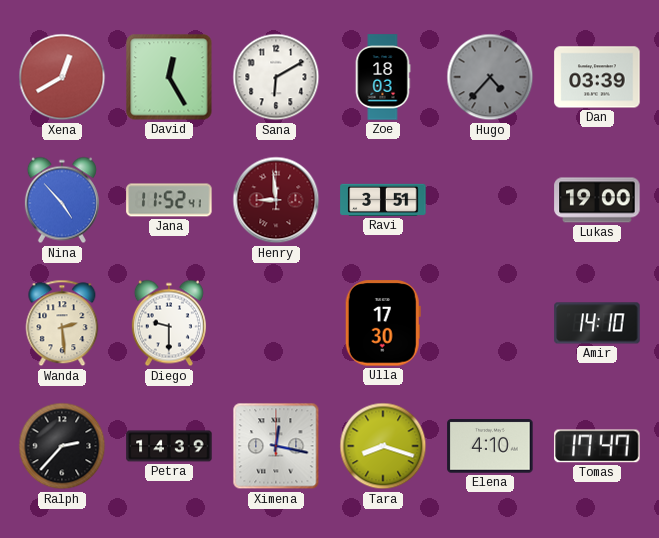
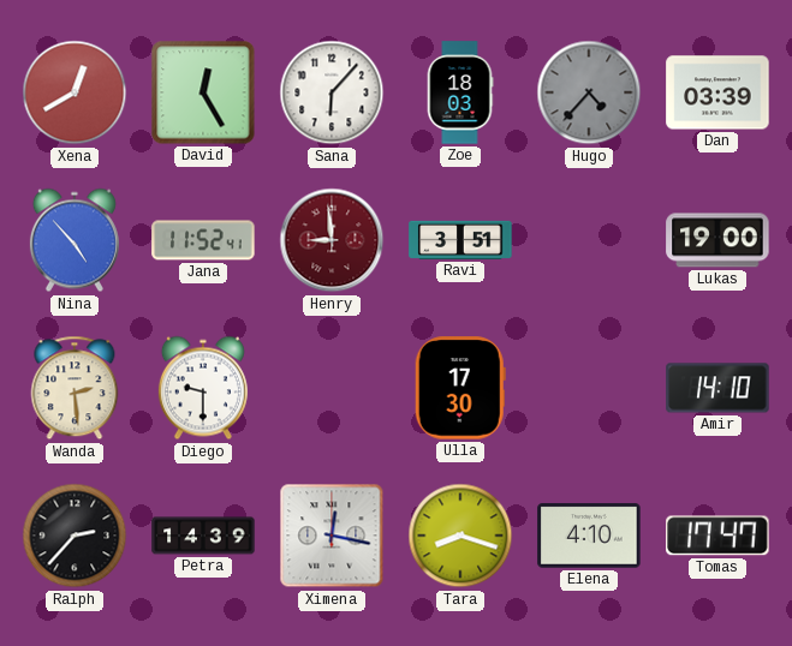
Sana: 6:10 -> 6:07
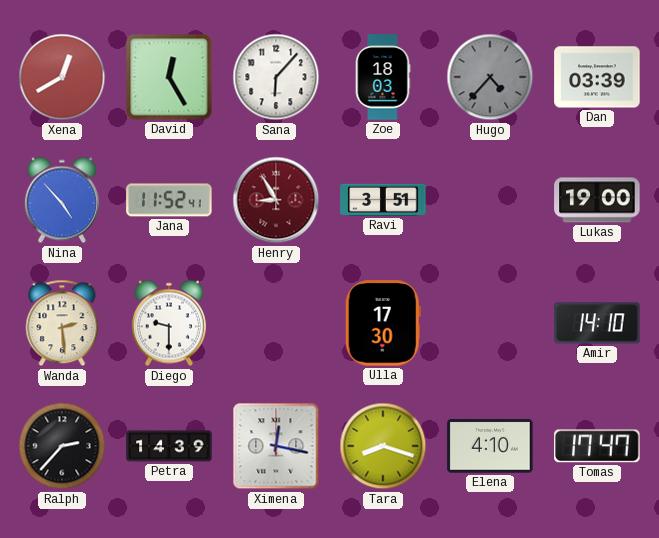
Henry: 8:59 -> 8:55
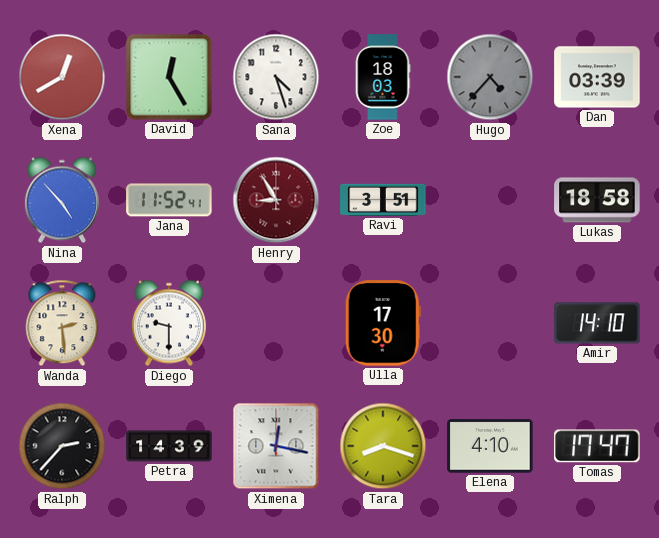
Sana: 6:07 -> 4:27
Lukas: 19:00 -> 18:58
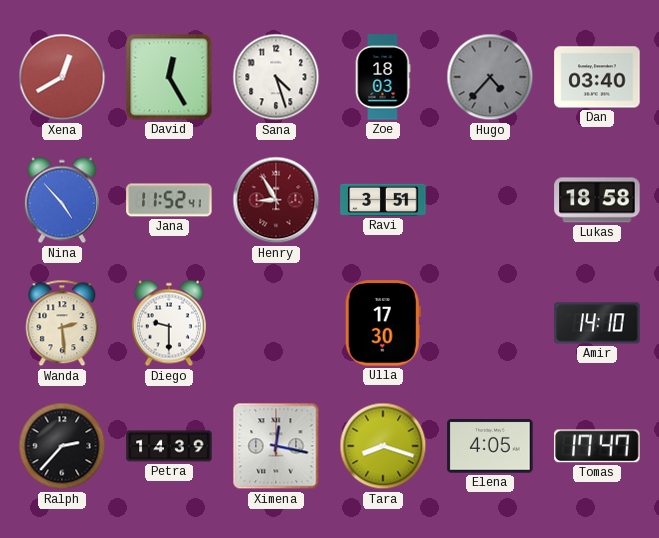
Dan: 03:39 -> 03:40
Elena: 4:10 -> 4:05
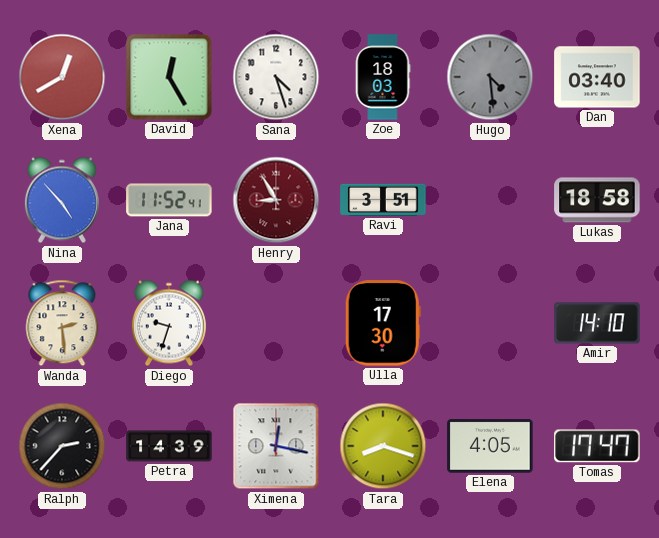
Hugo: 4:37 -> 4:29
Diego: 9:30 -> 9:33
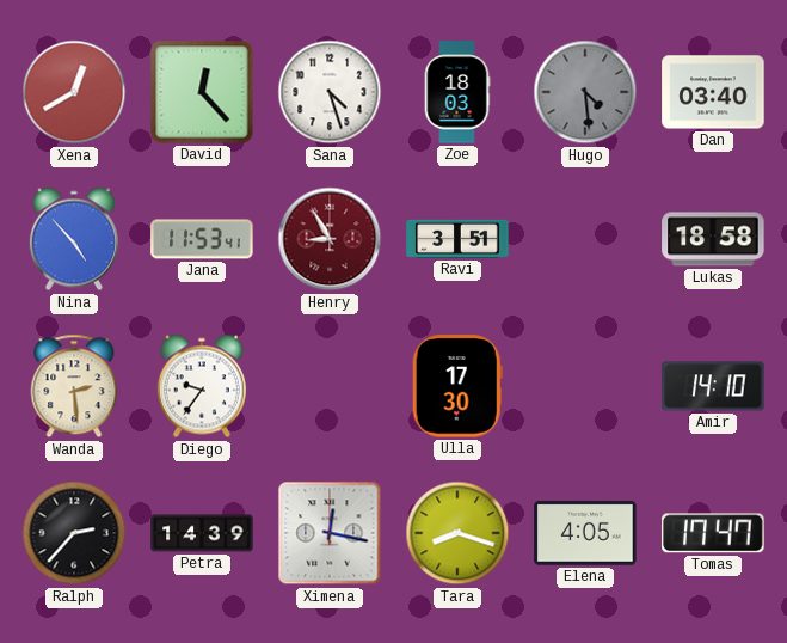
David: 12:25 -> 12:23
Jana: 11:52 -> 11:53
Diego: 9:33 -> 9:36
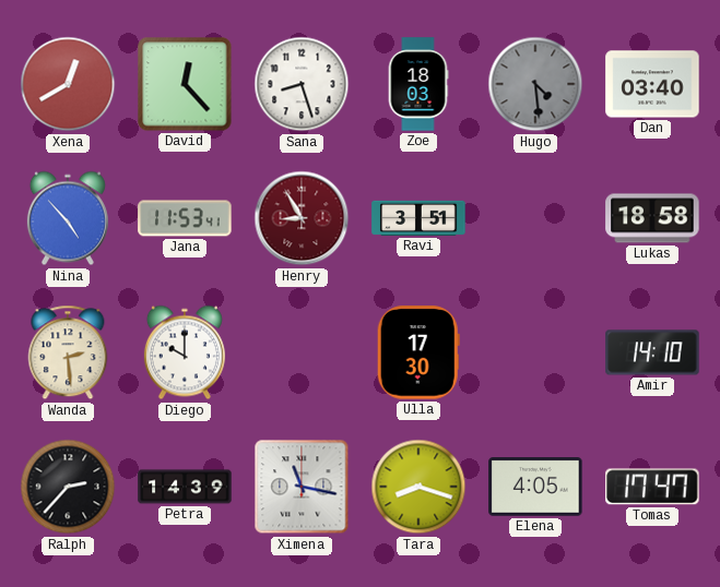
Sana: 4:27 -> 8:27
Diego: 9:36 -> 10:00
Ximena: 12:17 -> 11:17
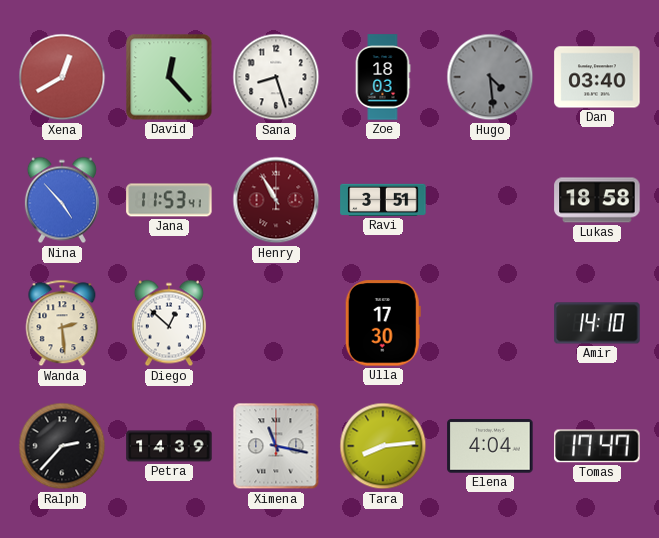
Henry: 8:55 -> 10:55
Diego: 10:00 -> 12:52
Tara: 8:18 -> 8:14
Elena: 4:05 -> 4:04
